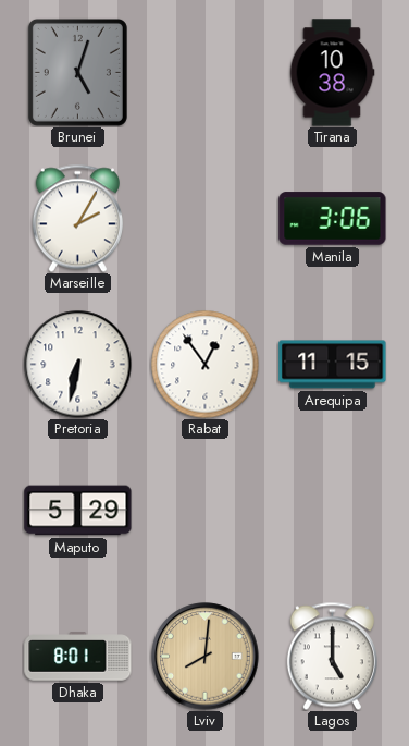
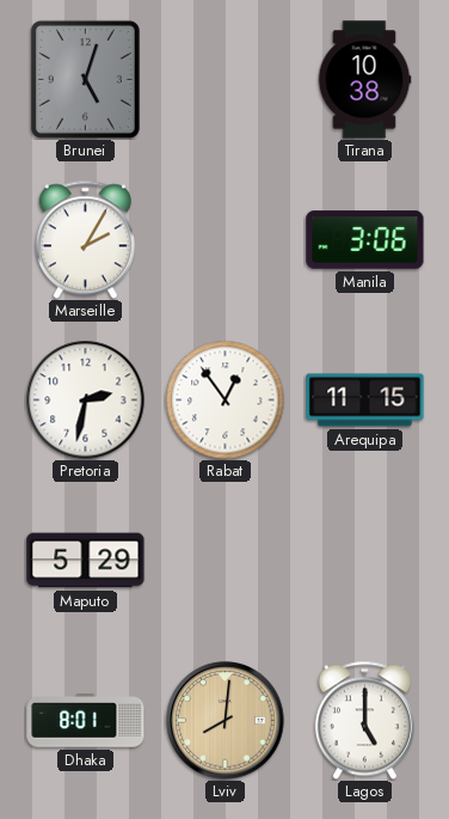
Pretoria: 6:32 -> 2:32
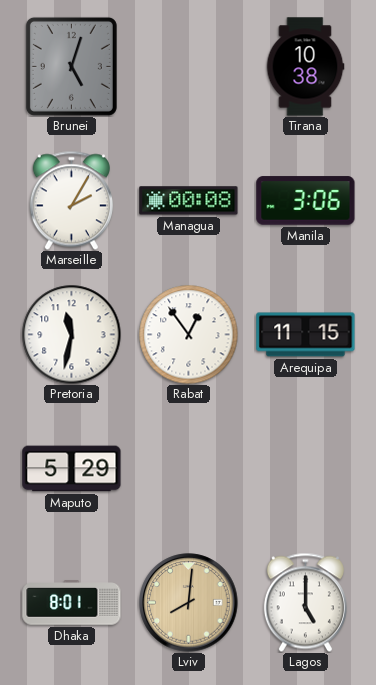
Managua: none -> 00:08
Pretoria: 2:32 -> 11:32
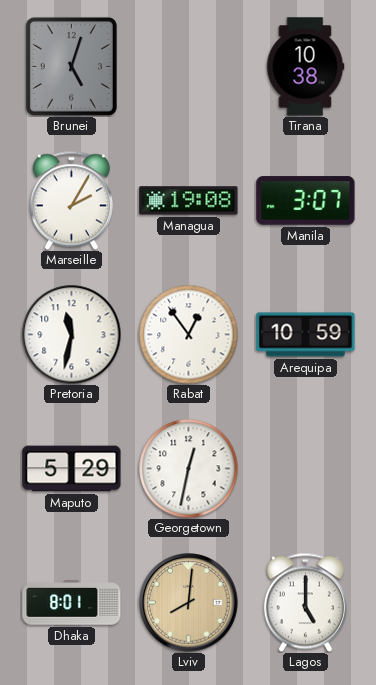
Managua: 00:08 -> 19:08
Manila: 3:06 -> 3:07
Arequipa: 11:15 -> 10:59
Georgetown: none -> 12:32
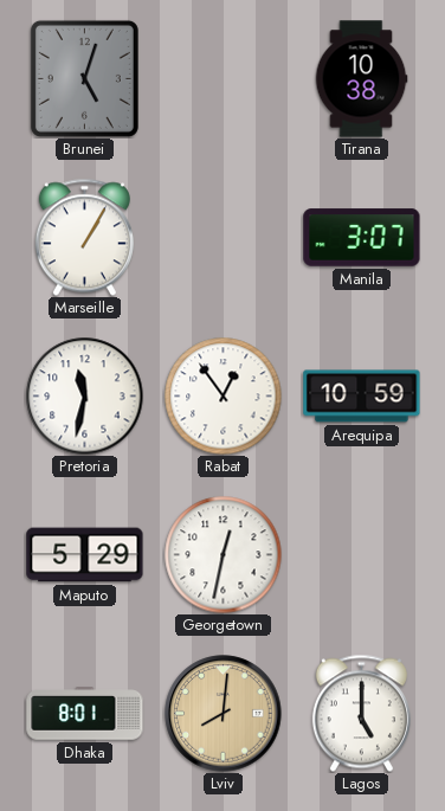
Marseille: 2:05 -> 1:05
Managua: 19:08 -> none
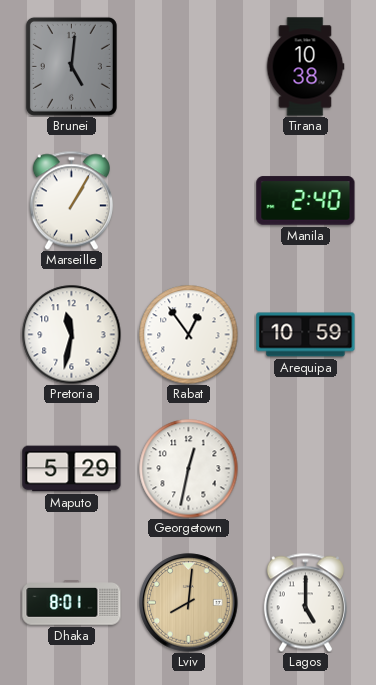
Brunei: 5:03 -> 5:01
Manila: 3:07 -> 2:40
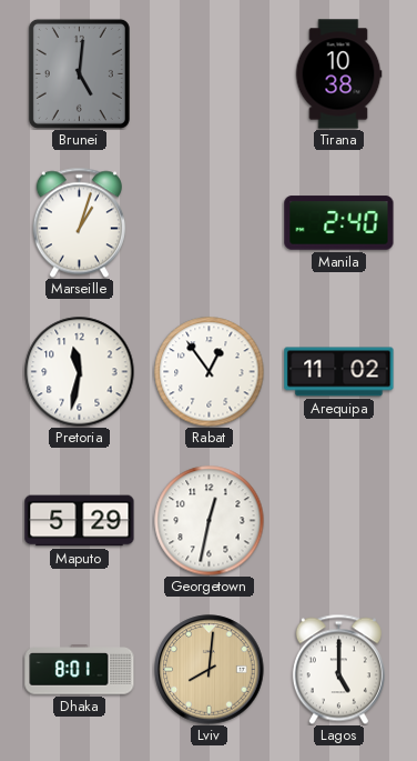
Marseille: 1:05 -> 1:03
Arequipa: 10:59 -> 11:02
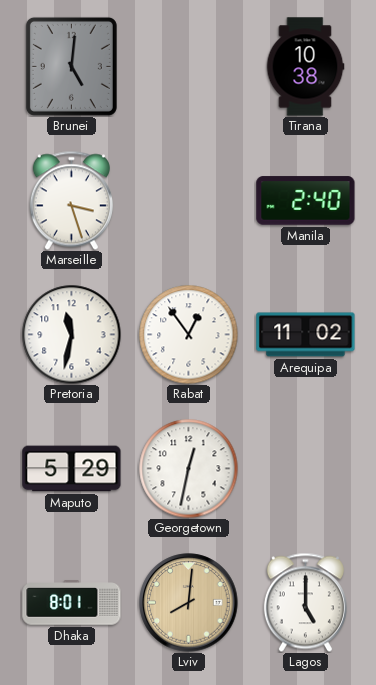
Marseille: 1:03 -> 3:27
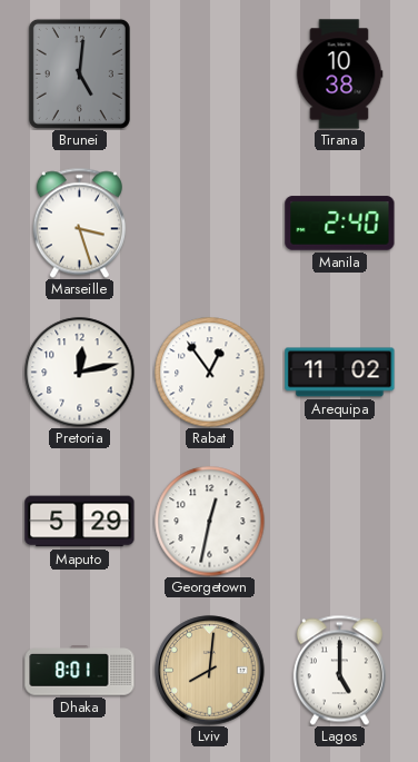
Pretoria: 11:32 -> 12:13
